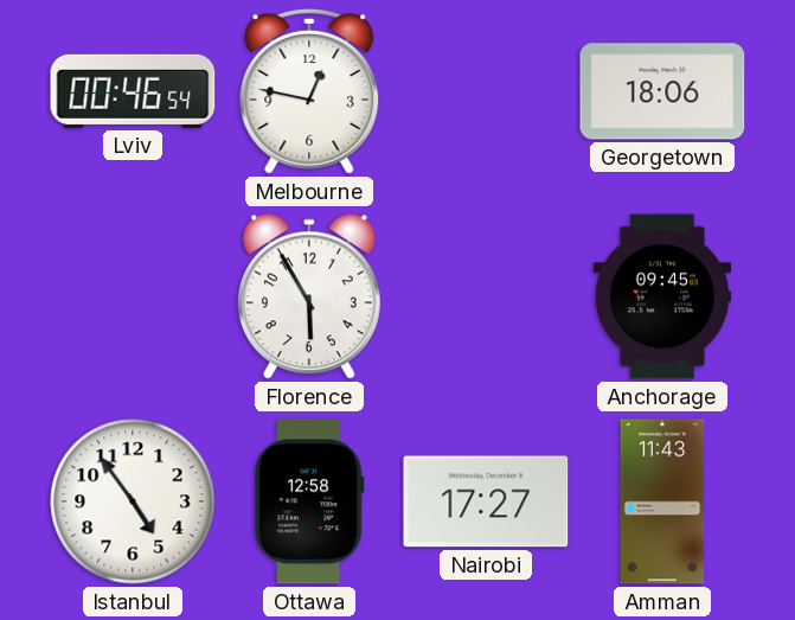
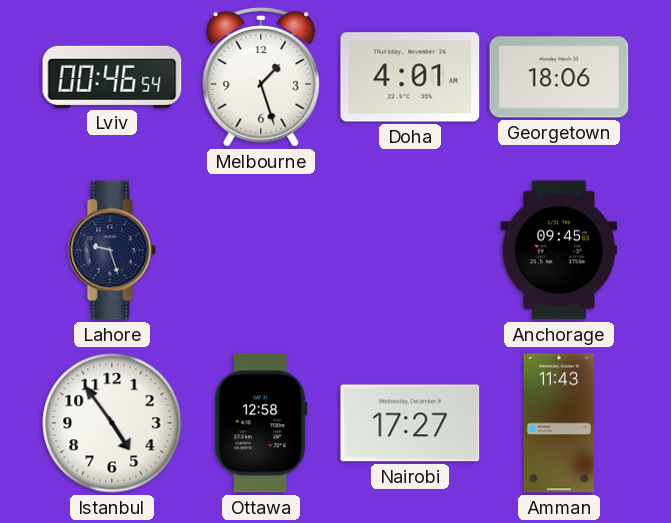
Melbourne: 12:47 -> 1:27
Doha: none -> 4:01
Lahore: none -> 9:27
Florence: 5:55 -> none
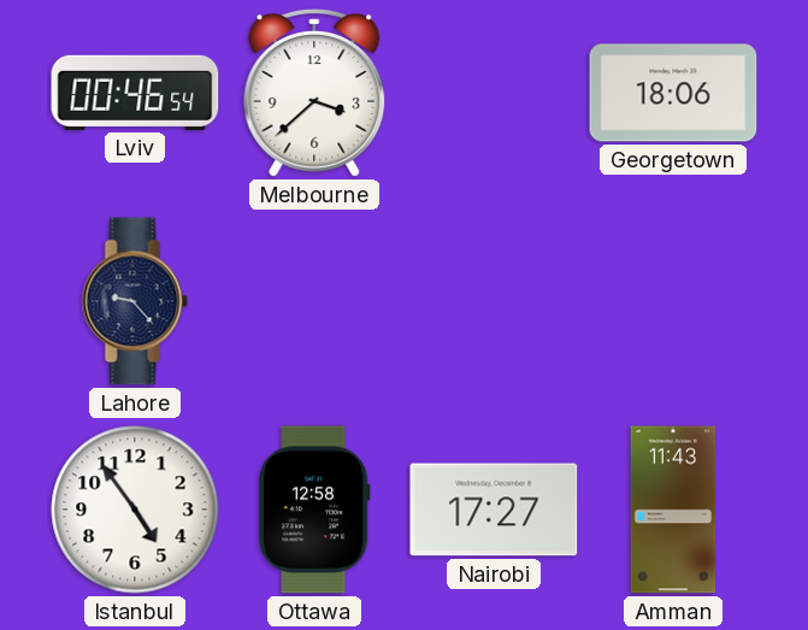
Melbourne: 1:27 -> 3:38
Doha: 4:01 -> none
Lahore: 9:27 -> 9:23
Anchorage: 09:45 -> none
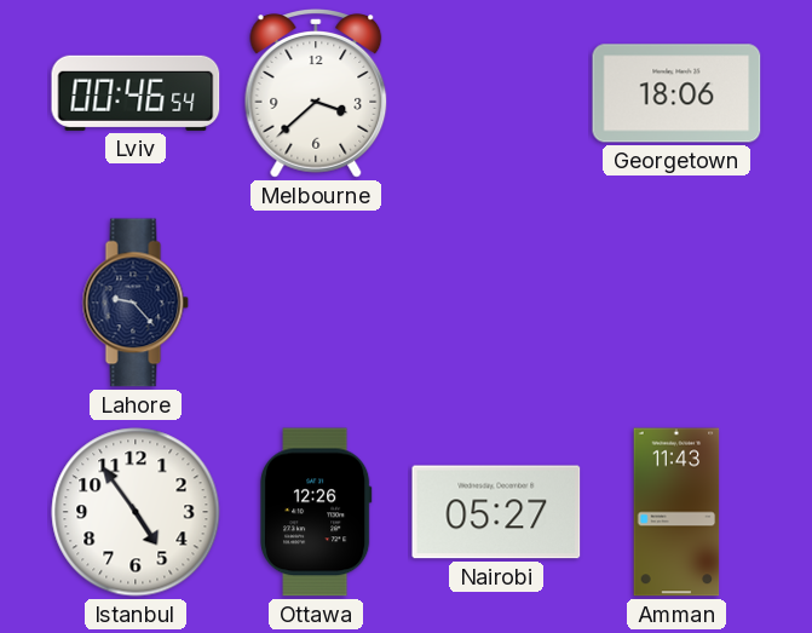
Ottawa: 12:58 -> 12:26
Nairobi: 17:27 -> 05:27
